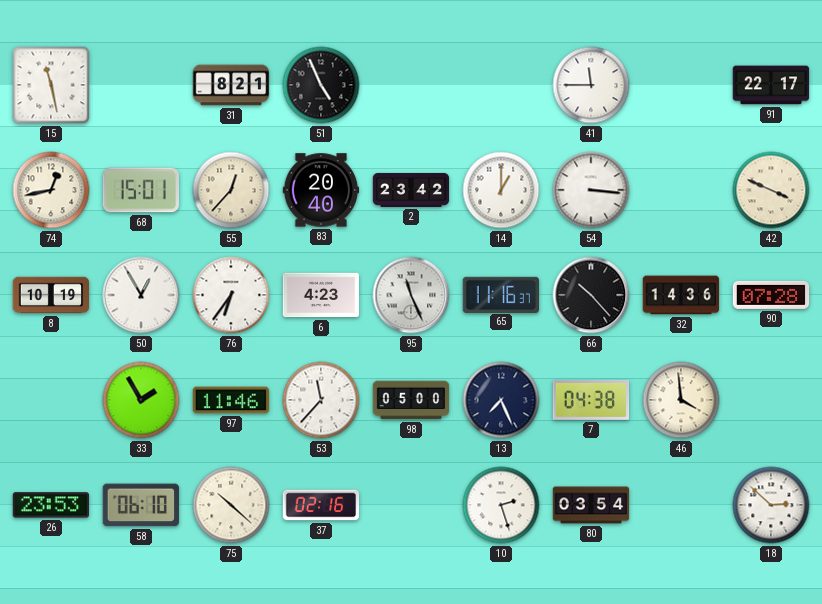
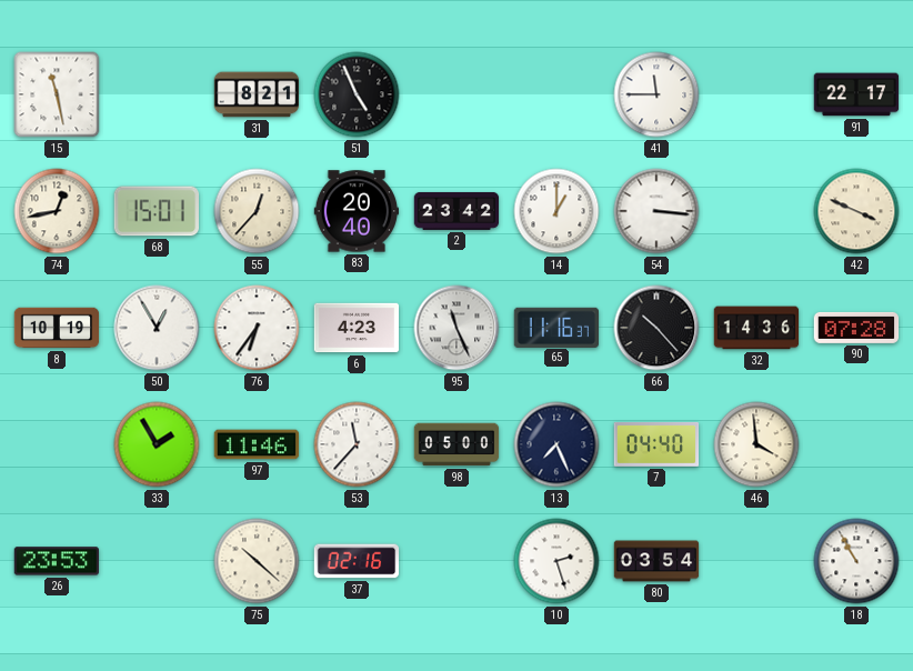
7: 04:38 -> 04:40
58: 06:10 -> none
18: 2:52 -> 10:55
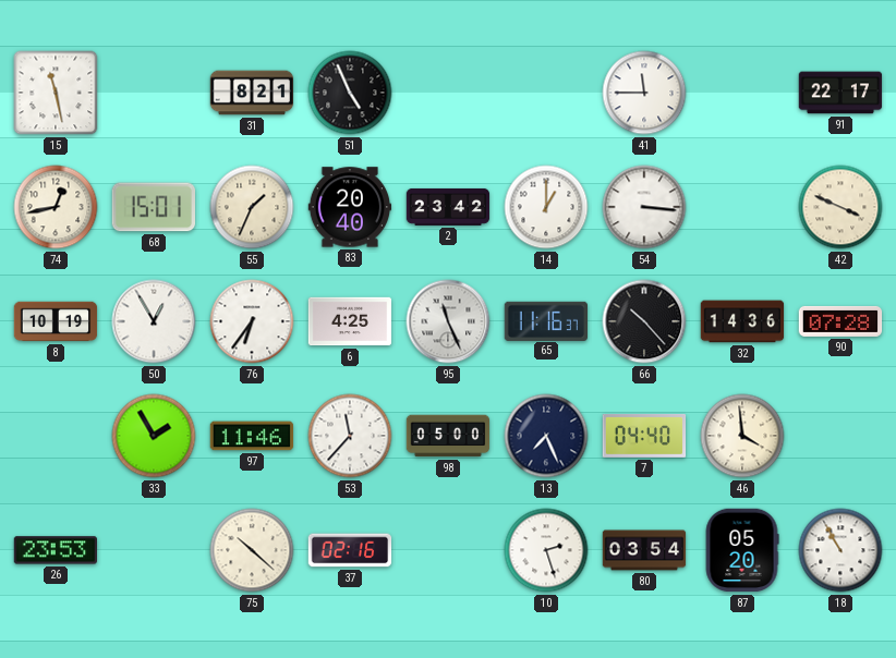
55: 12:37 -> 1:34
6: 4:23 -> 4:25
87: none -> 05:20
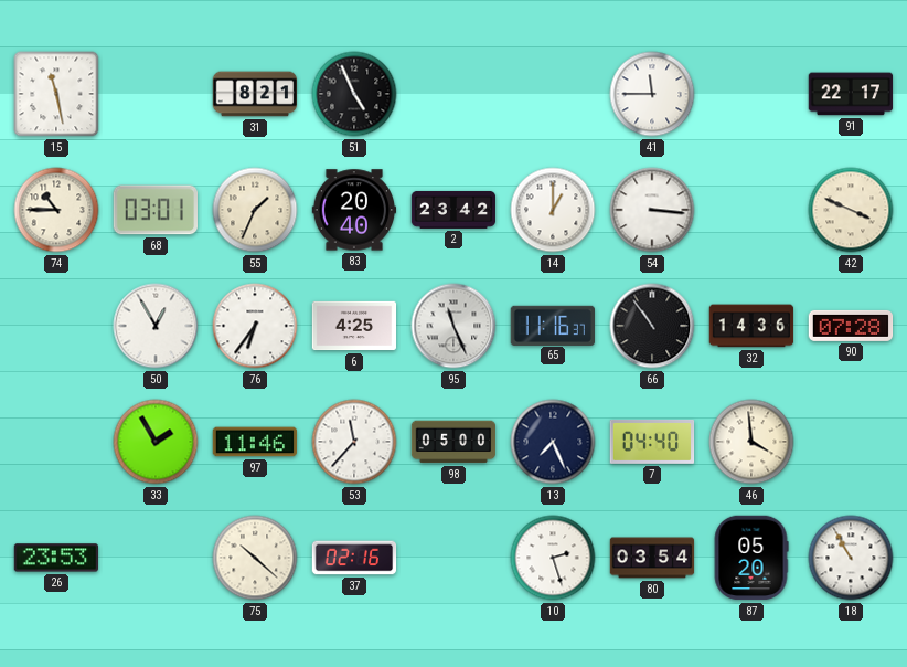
74: 12:43 -> 10:45
68: 15:01 -> 03:01
8: 10:19 -> none
66: 10:23 -> 10:54
